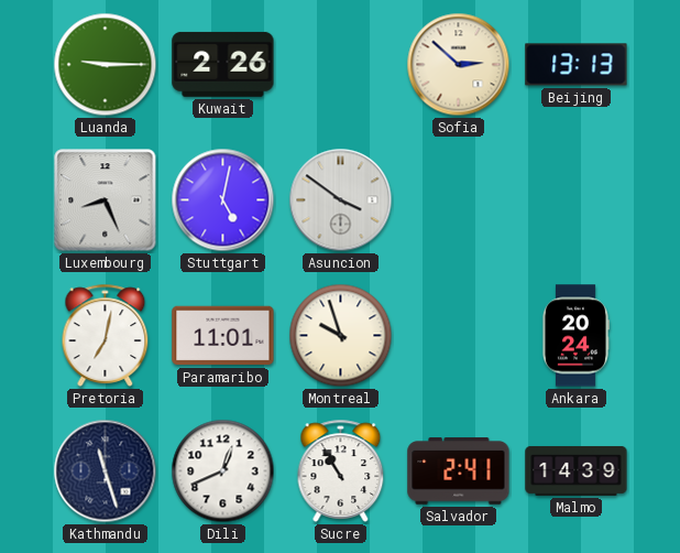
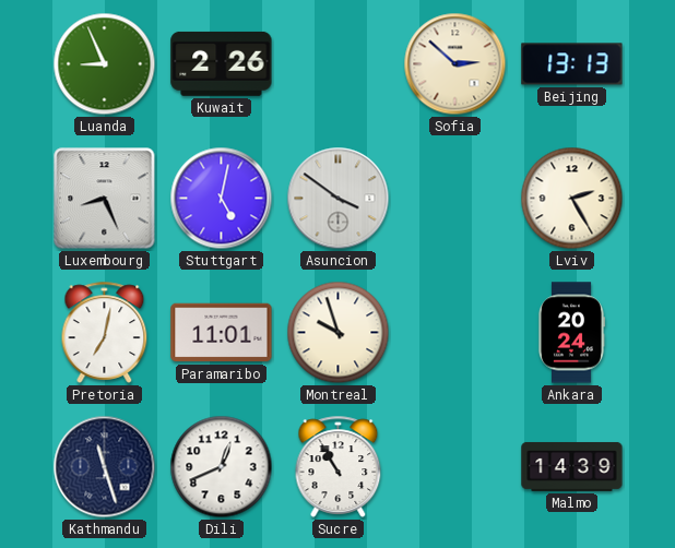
Luanda: 9:15 -> 8:56
Lviv: none -> 2:25
Salvador: 2:41 -> none
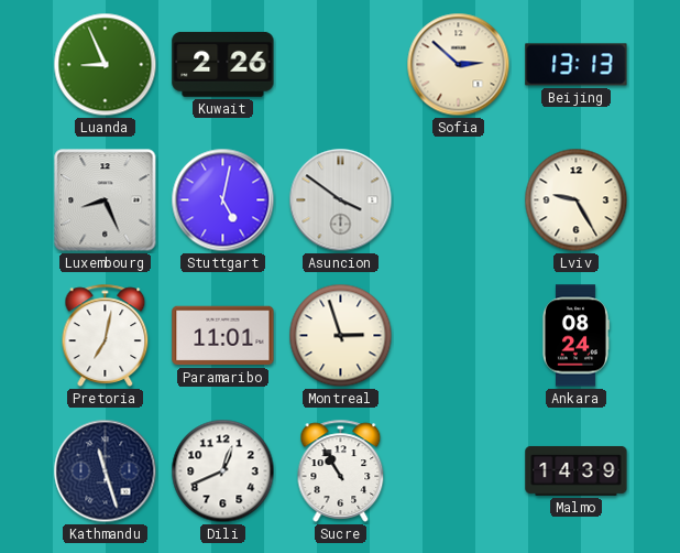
Lviv: 2:25 -> 9:25
Montreal: 9:57 -> 2:57
Ankara: 20:24 -> 08:24
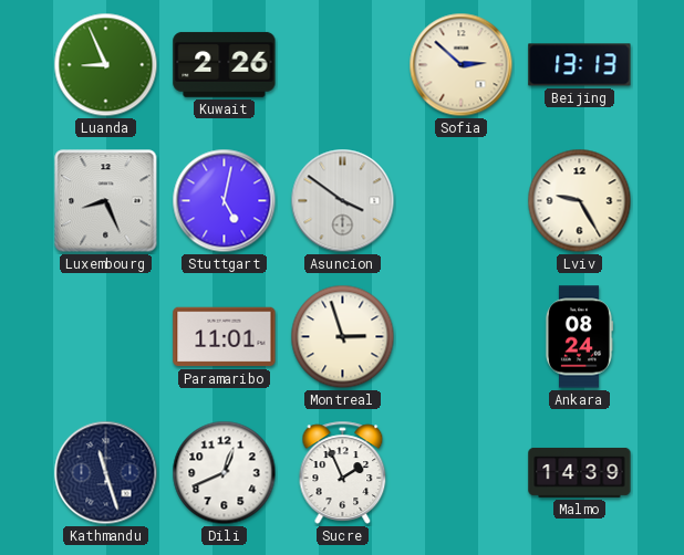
Pretoria: 7:02 -> none
Sucre: 10:55 -> 1:56
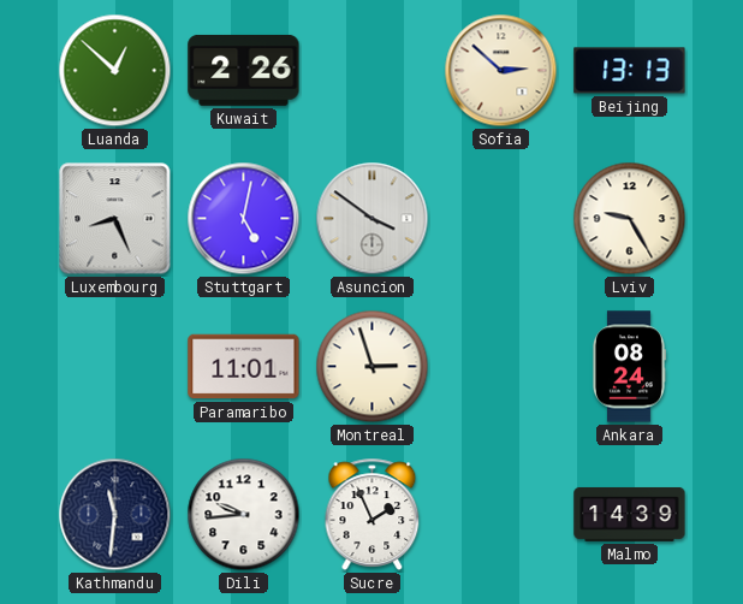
Luanda: 8:56 -> 12:52
Kathmandu: 11:27 -> 11:31
Dili: 12:41 -> 9:44
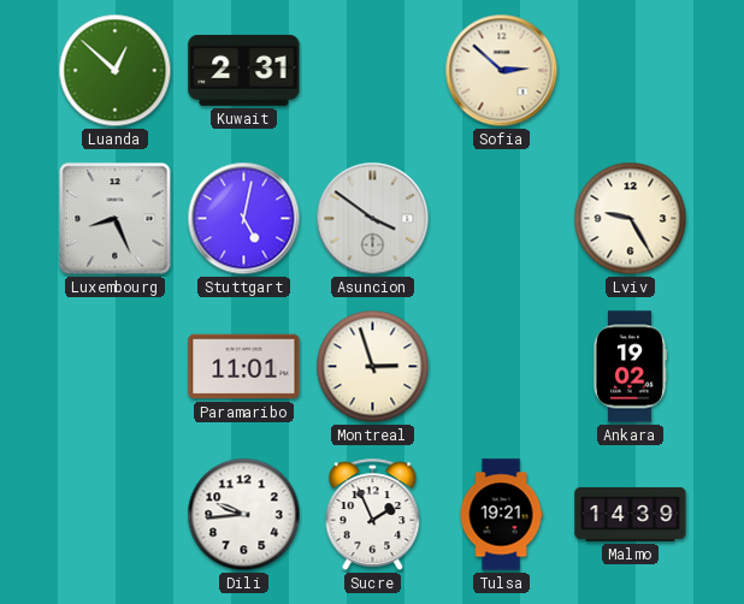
Kuwait: 2:26 -> 2:31
Beijing: 13:13 -> none
Ankara: 08:24 -> 19:02
Kathmandu: 11:31 -> none
Tulsa: none -> 19:21
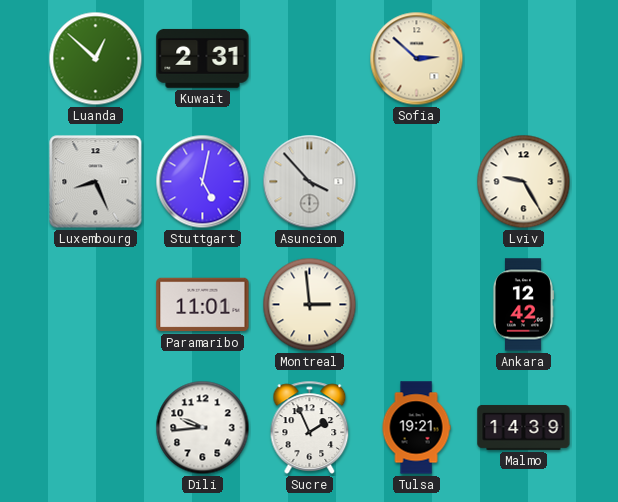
Asuncion: 3:51 -> 3:53
Montreal: 2:57 -> 2:59
Ankara: 19:02 -> 12:42
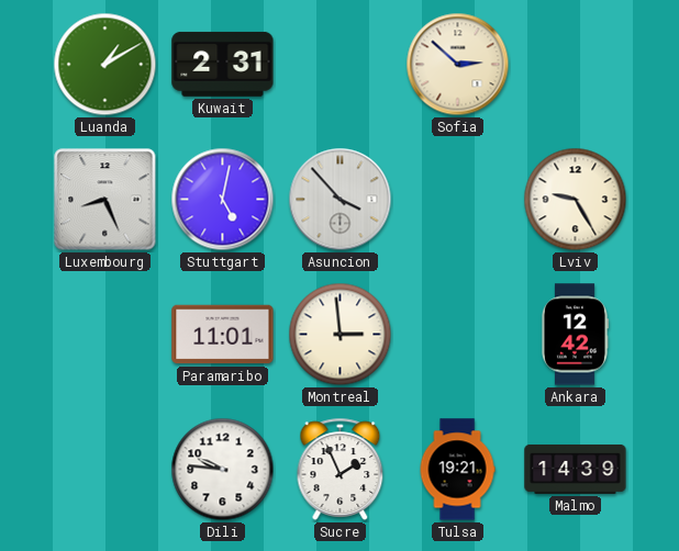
Luanda: 12:52 -> 1:10
Dili: 9:44 -> 9:46
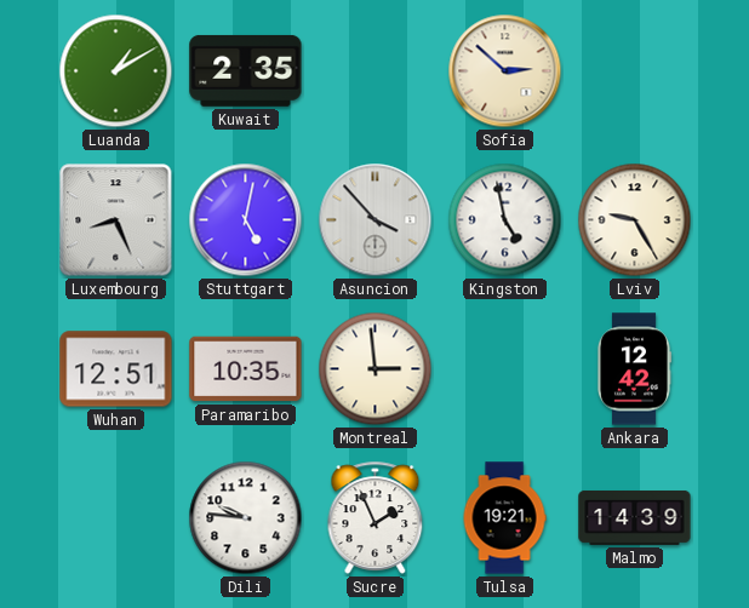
Kuwait: 2:31 -> 2:35
Kingston: none -> 4:58
Wuhan: none -> 12:51
Paramaribo: 11:01 -> 10:35
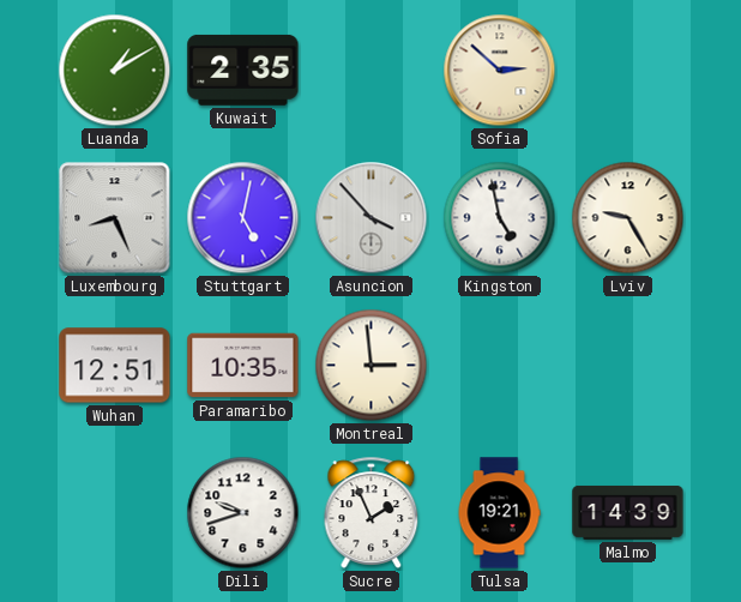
Ankara: 12:42 -> none
Dili: 9:46 -> 9:42
